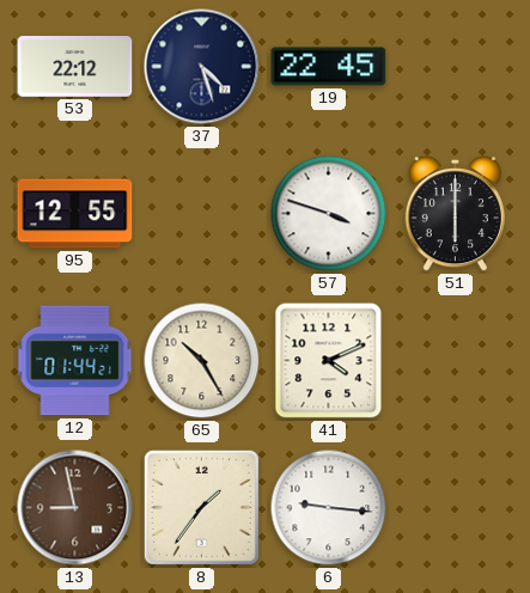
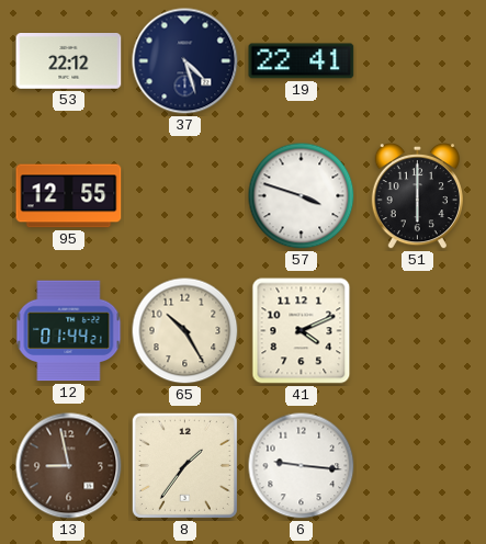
19: 22:45 -> 22:41
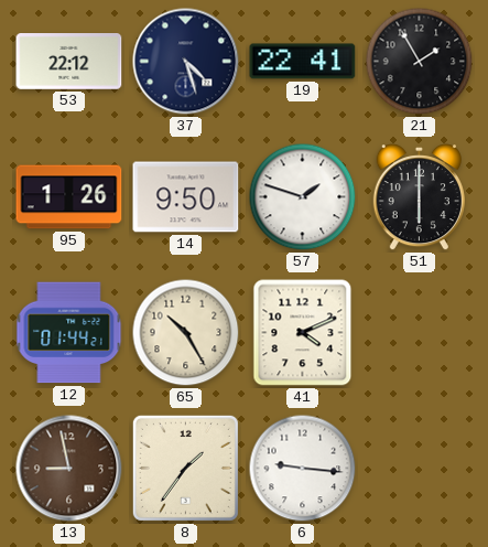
21: none -> 1:55
95: 12:55 -> 1:26
14: none -> 9:50
57: 3:48 -> 1:48
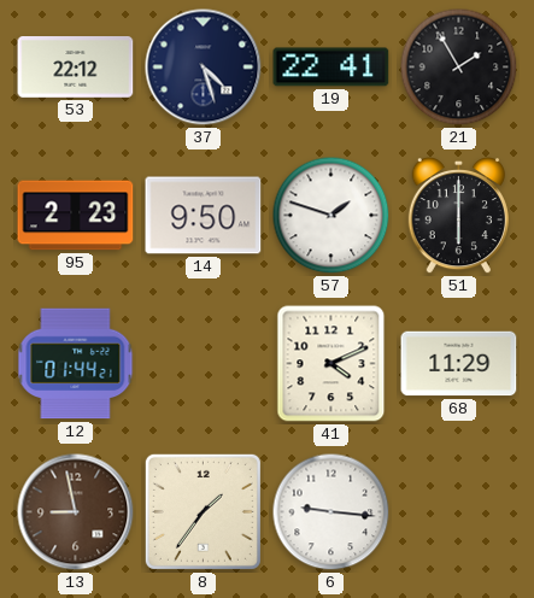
95: 1:26 -> 2:23
65: 10:25 -> none
68: none -> 11:29
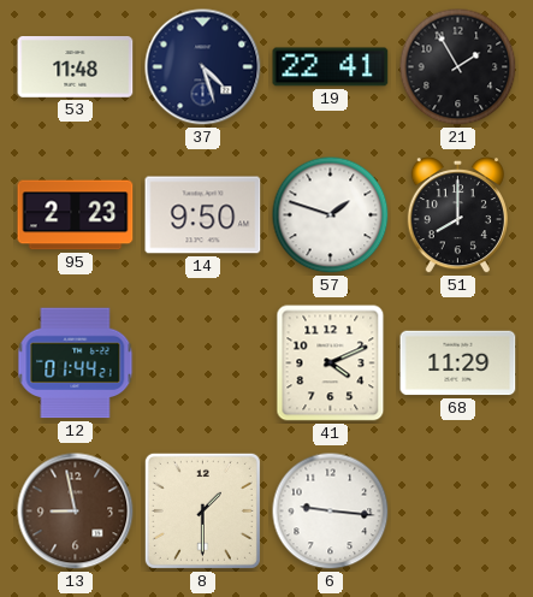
53: 22:12 -> 11:48
51: 6:00 -> 8:00
8: 1:36 -> 1:30
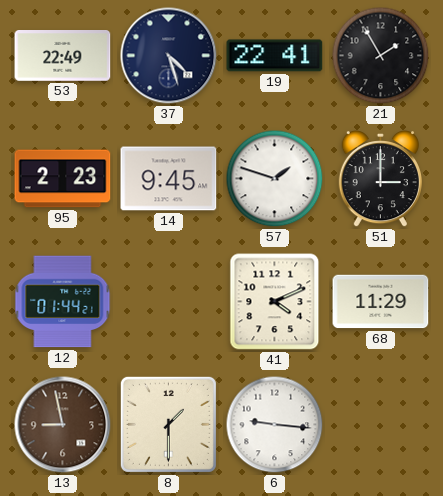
53: 11:48 -> 22:49
14: 9:50 -> 9:45
51: 8:00 -> 3:00
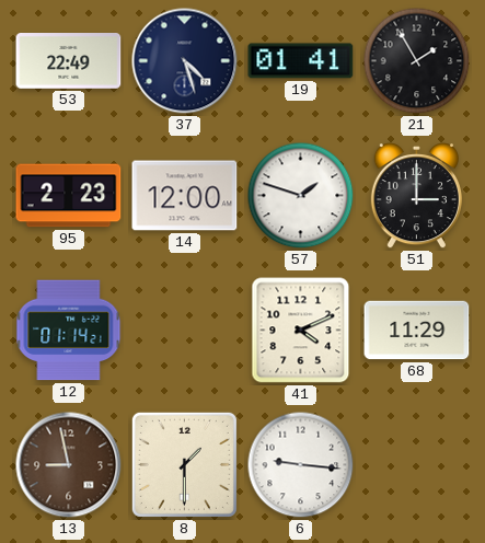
19: 22:41 -> 01:41
14: 9:45 -> 12:00
12: 01:44 -> 01:14
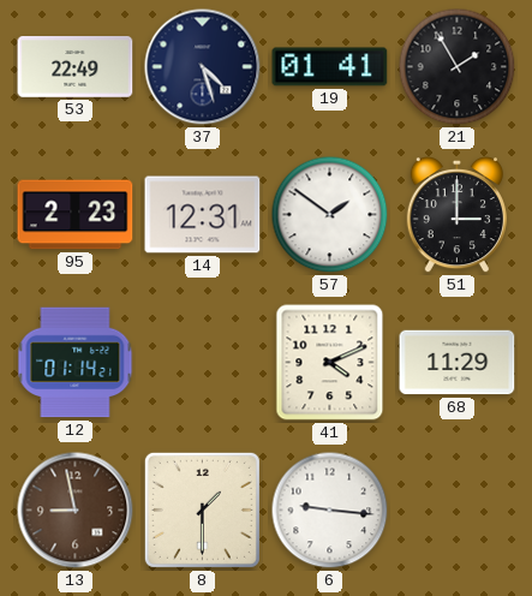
14: 12:00 -> 12:31
57: 1:48 -> 1:51
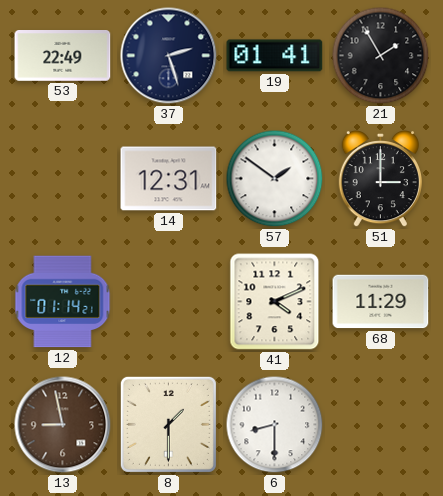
37: 4:27 -> 2:27
95: 2:23 -> none
6: 9:16 -> 8:30
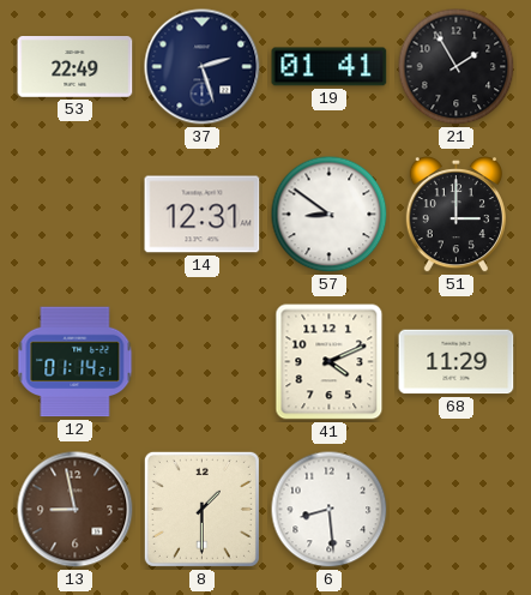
57: 1:51 -> 8:51
6: 8:30 -> 8:29
